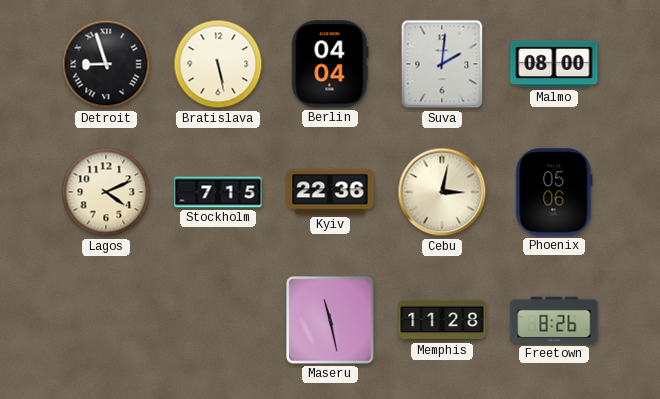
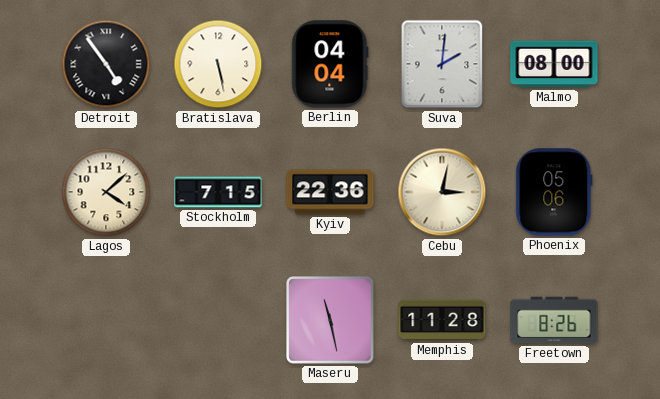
Detroit: 8:57 -> 4:54
Lagos: 4:11 -> 4:08
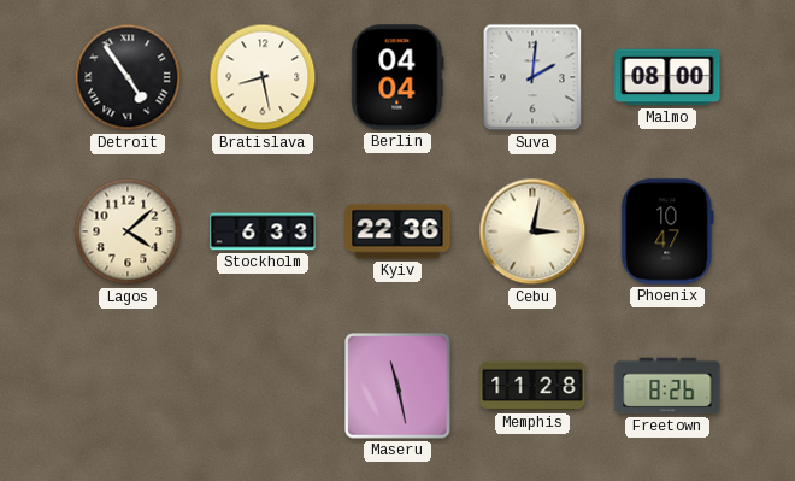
Bratislava: 5:28 -> 8:28
Stockholm: 7:15 -> 6:33
Phoenix: 05:06 -> 10:47
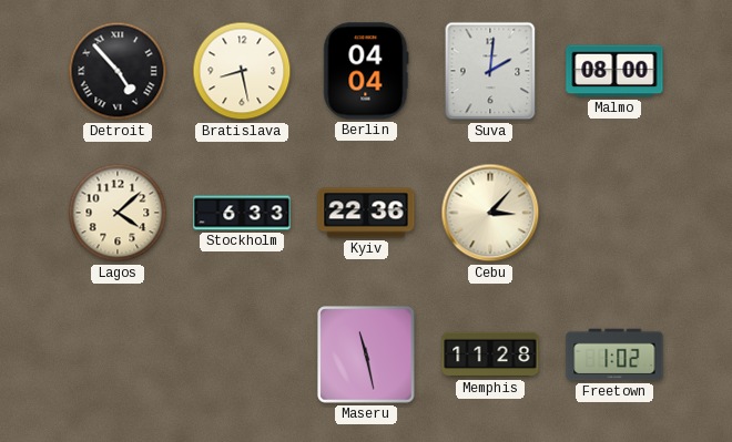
Detroit: 4:54 -> 4:53
Cebu: 3:02 -> 3:07
Phoenix: 10:47 -> none
Freetown: 8:26 -> 1:02
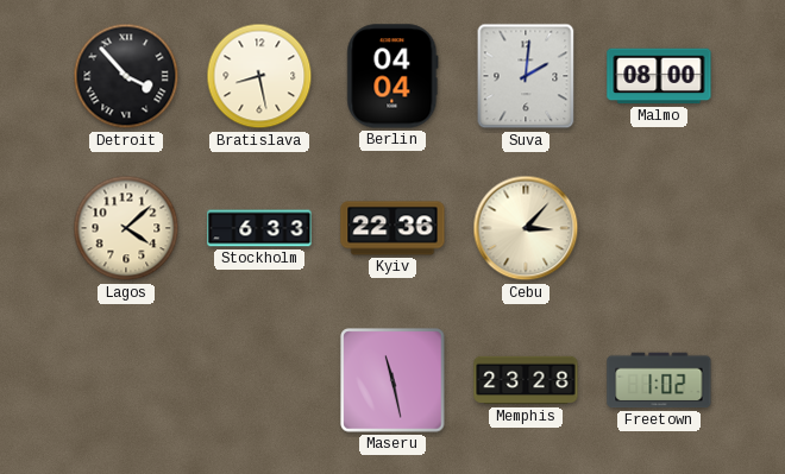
Detroit: 4:53 -> 3:53
Memphis: 11:28 -> 23:28
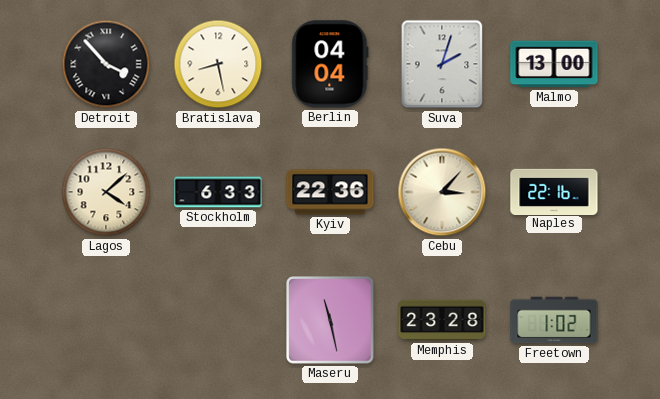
Suva: 2:01 -> 2:03
Malmo: 08:00 -> 13:00
Naples: none -> 22:16
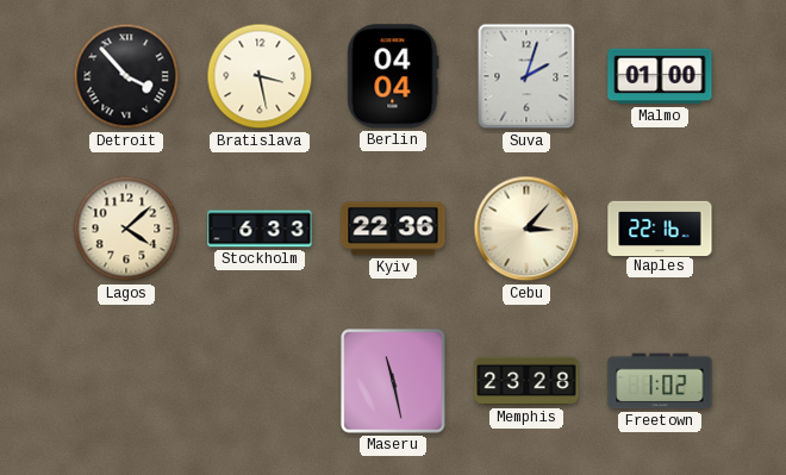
Bratislava: 8:28 -> 3:28
Malmo: 13:00 -> 01:00
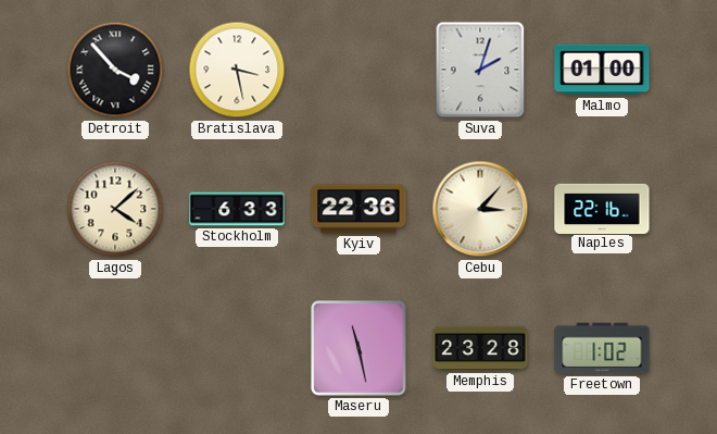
Berlin: 04:04 -> none
